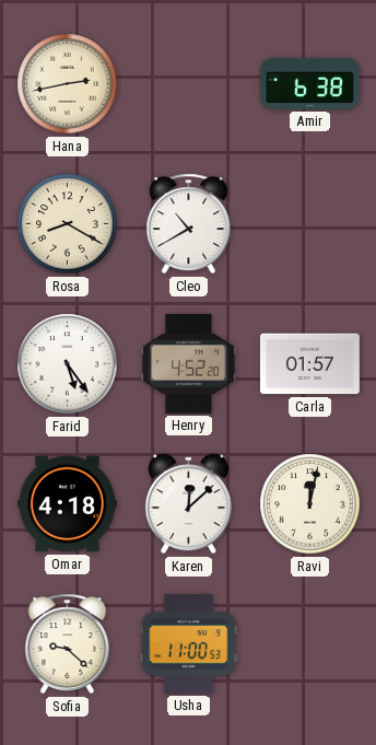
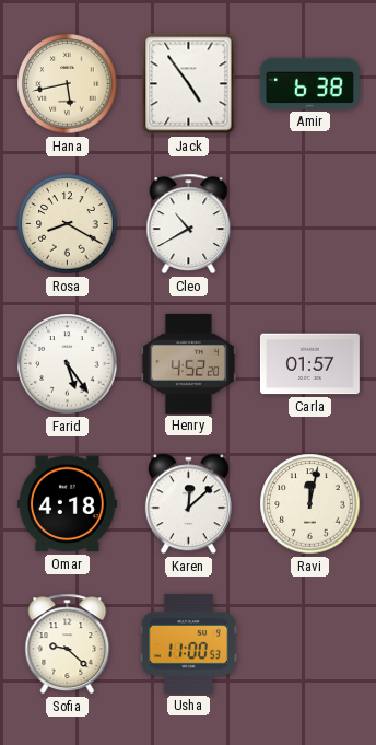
Hana: 2:43 -> 5:43
Jack: none -> 4:54
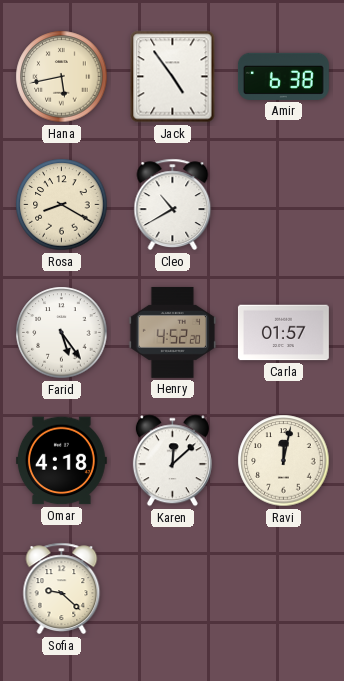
Usha: 11:00 -> none
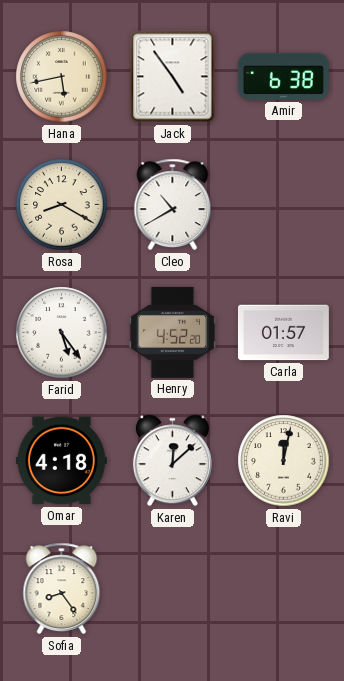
Sofia: 9:22 -> 8:24
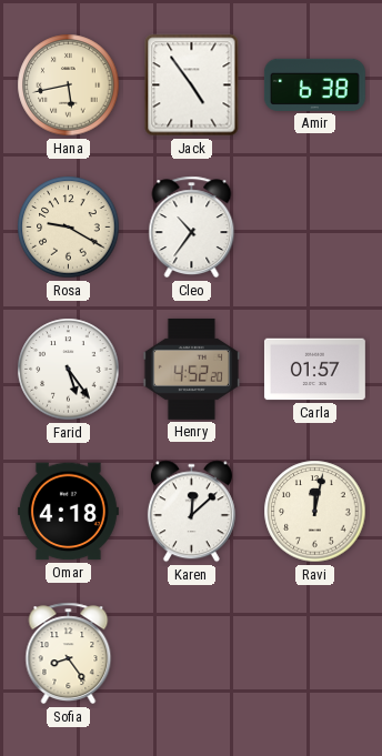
Rosa: 8:20 -> 9:20
Cleo: 10:40 -> 10:36
